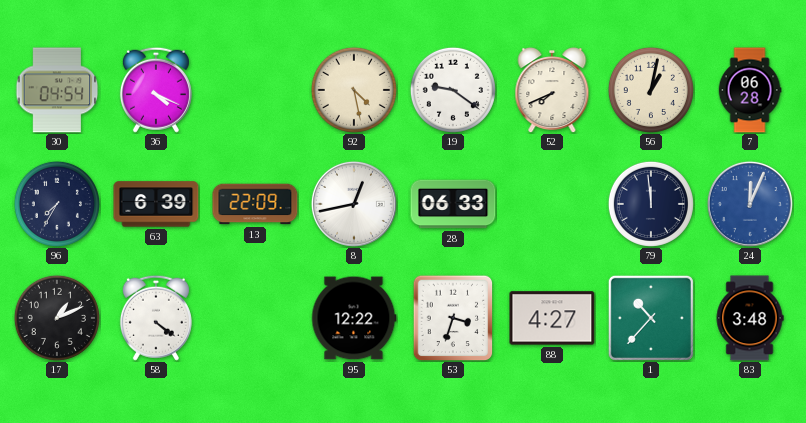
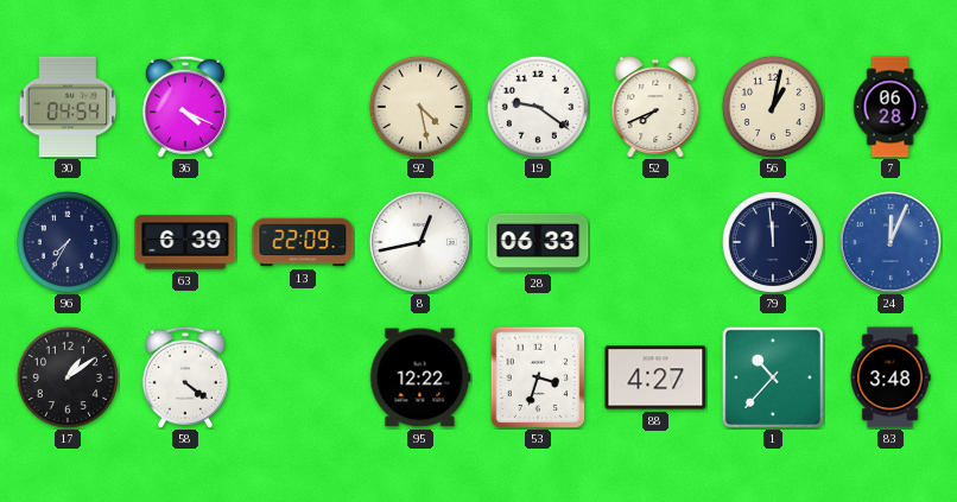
17: 1:11 -> 1:09
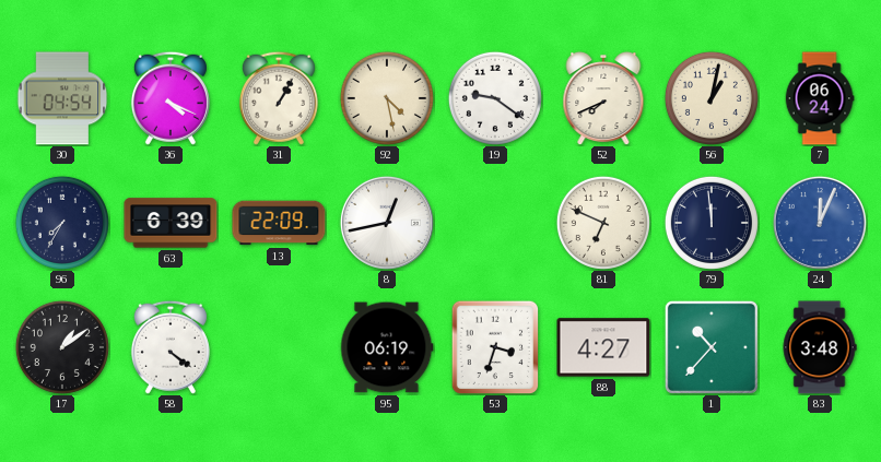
31: none -> 1:05
7: 06:28 -> 06:24
28: 06:33 -> none
81: none -> 6:49
95: 12:22 -> 06:19
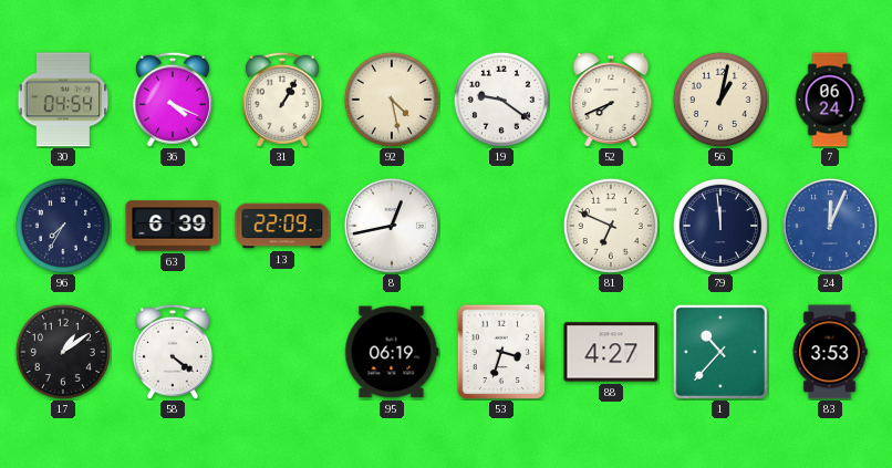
83: 3:48 -> 3:53
